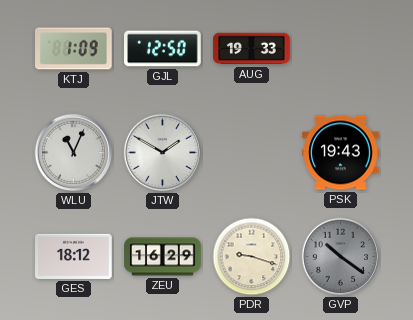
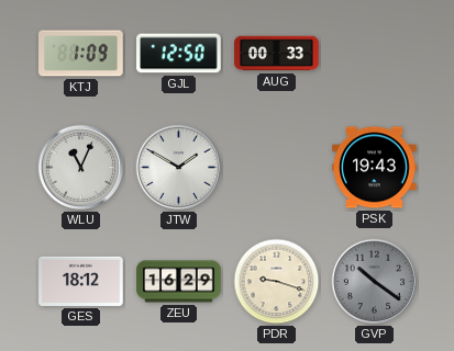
AUG: 19:33 -> 00:33
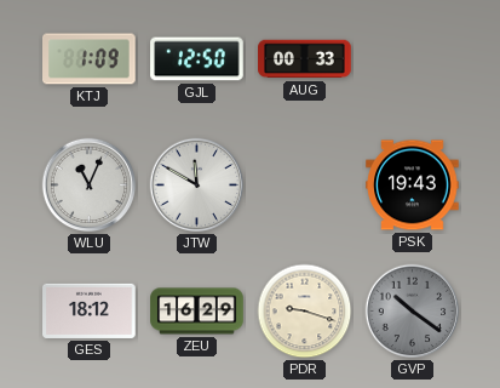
JTW: 1:50 -> 11:50
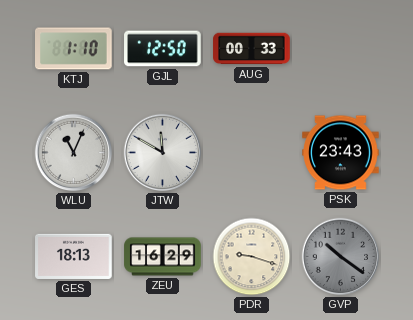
KTJ: 1:09 -> 1:10
PSK: 19:43 -> 23:43
GES: 18:12 -> 18:13
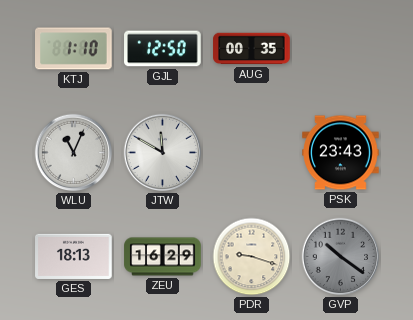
AUG: 00:33 -> 00:35
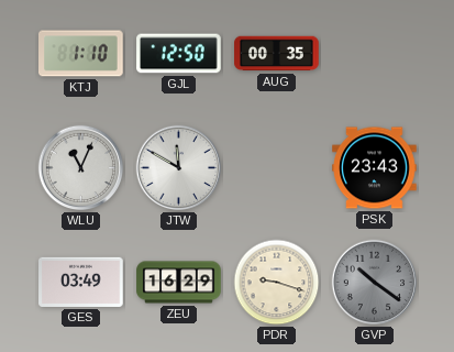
GES: 18:13 -> 03:49
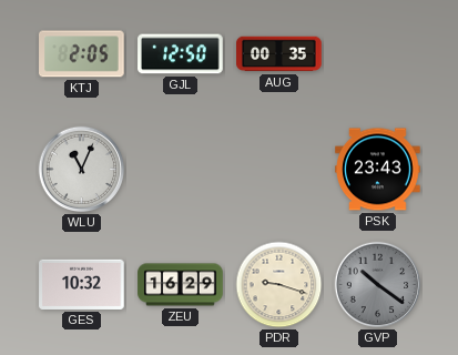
KTJ: 1:10 -> 2:05
JTW: 11:50 -> none
GES: 03:49 -> 10:32
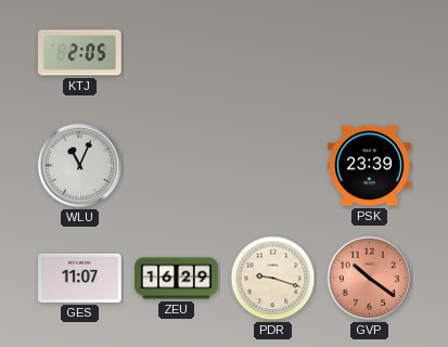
GJL: 12:50 -> none
AUG: 00:35 -> none
PSK: 23:43 -> 23:39
GES: 10:32 -> 11:07
GVP dial: grey -> salmon
